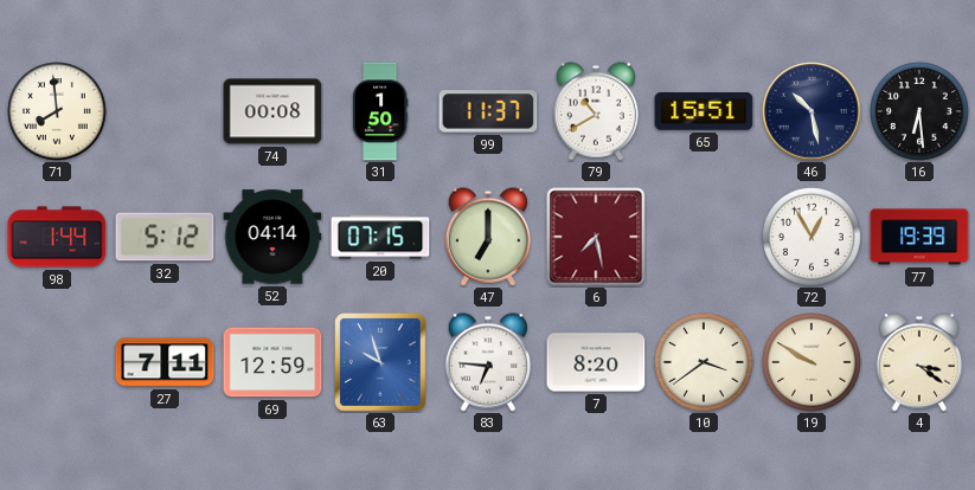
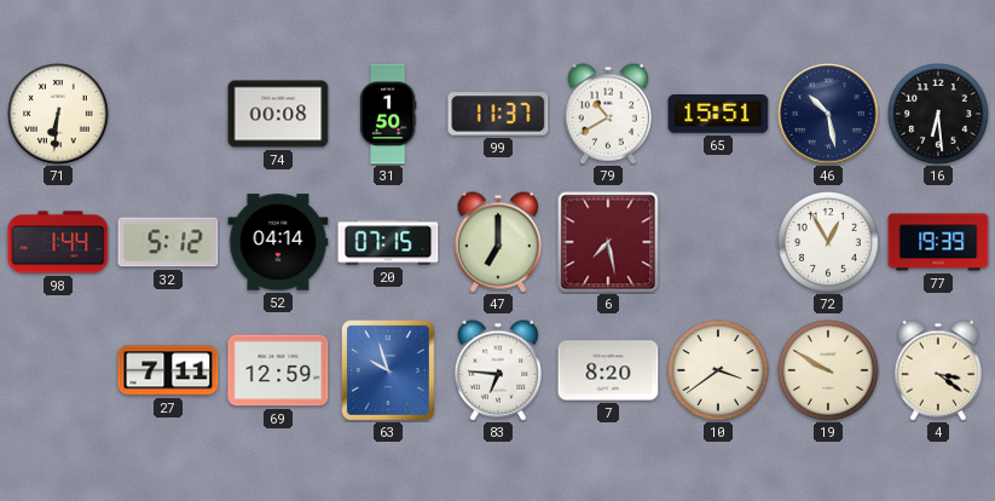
71: 7:59 -> 6:31
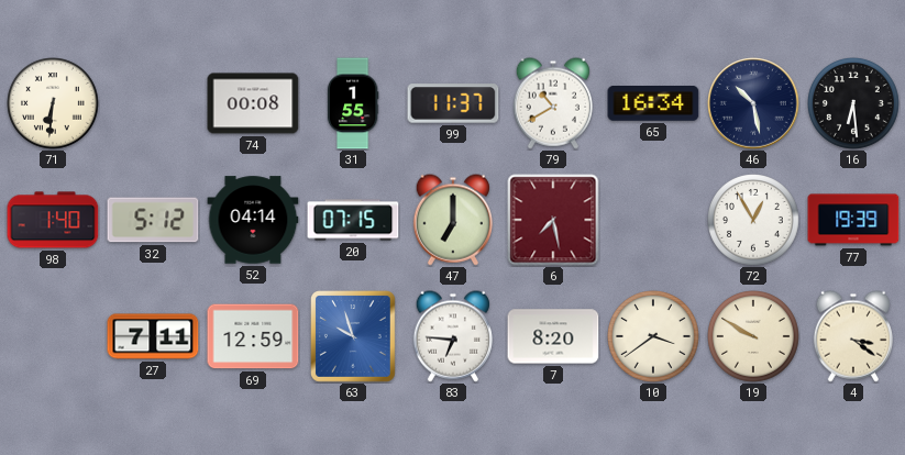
31: 1:50 -> 1:55
65: 15:51 -> 16:34
98: 1:44 -> 1:40
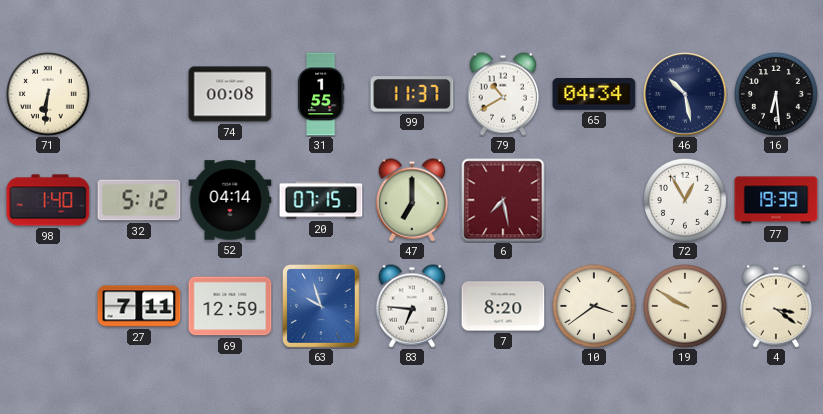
65: 16:34 -> 04:34
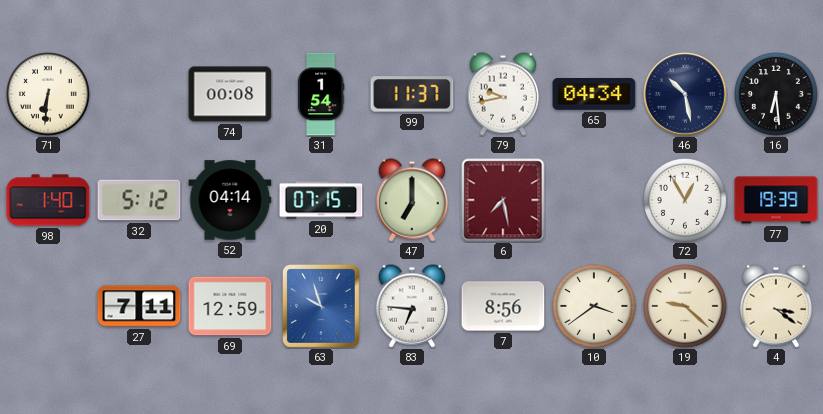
31: 1:55 -> 1:54
79: 10:40 -> 9:43
7: 8:20 -> 8:56
19: 9:50 -> 9:22
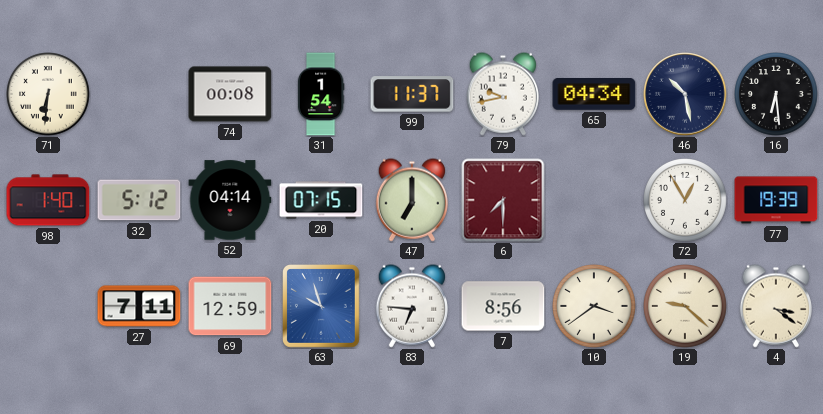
6: 7:28 -> 7:30
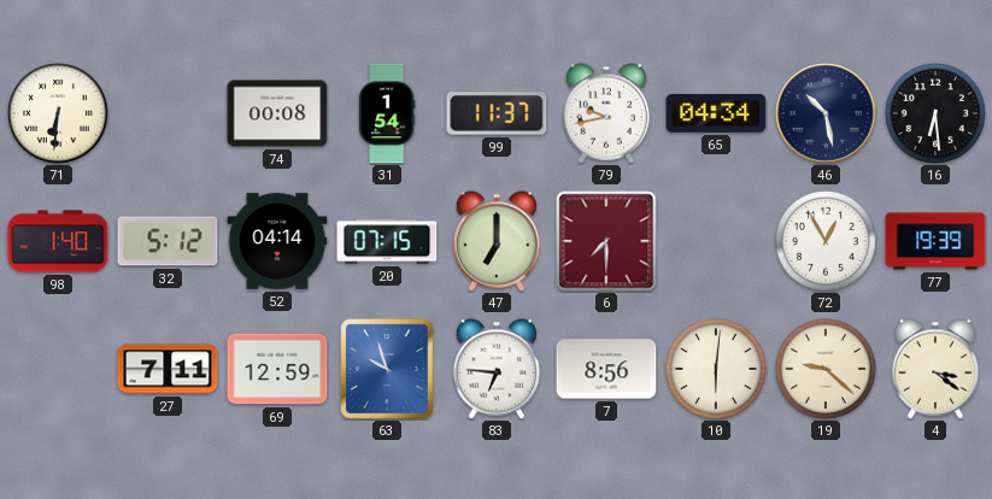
10: 3:39 -> 6:01
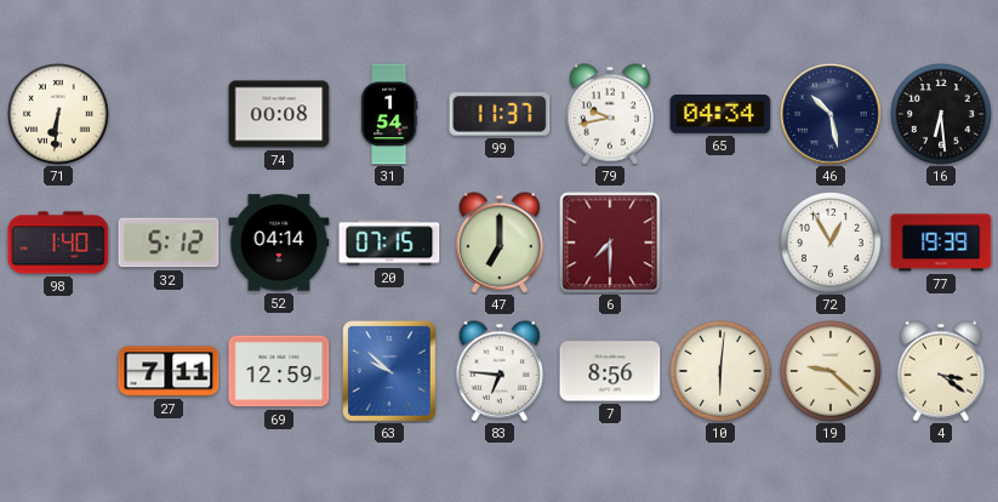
63: 9:57 -> 9:52
